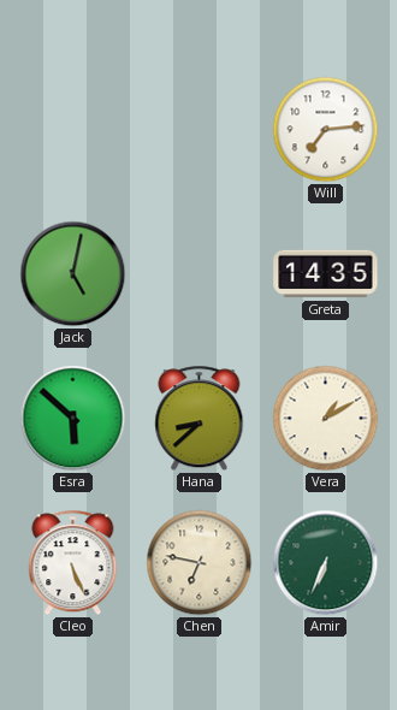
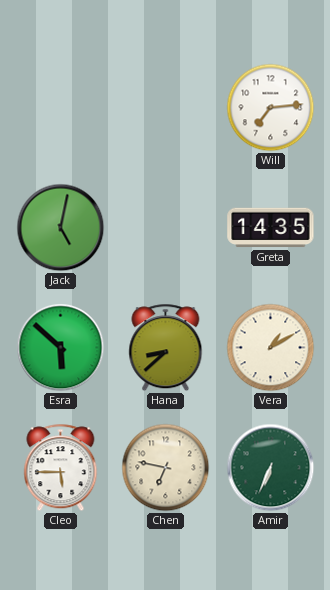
Cleo: 5:26 -> 5:45
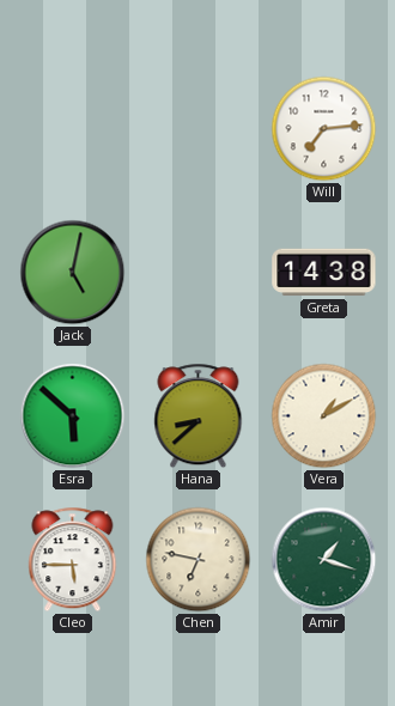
Greta: 14:35 -> 14:38
Amir: 6:34 -> 1:18
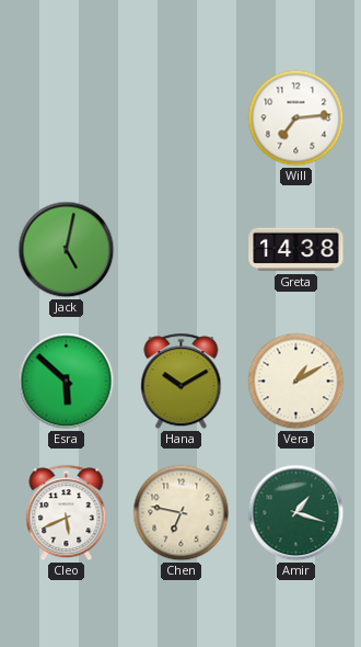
Hana: 8:38 -> 10:10
Cleo: 5:45 -> 5:41
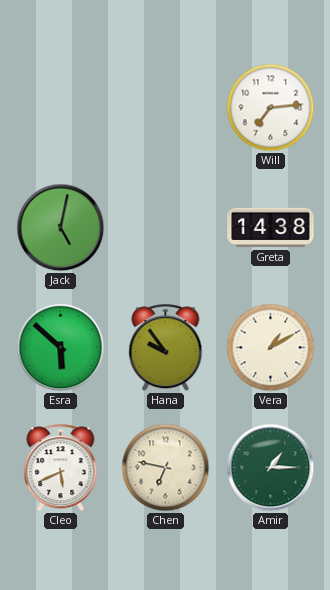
Hana: 10:10 -> 9:54
Amir: 1:18 -> 1:15
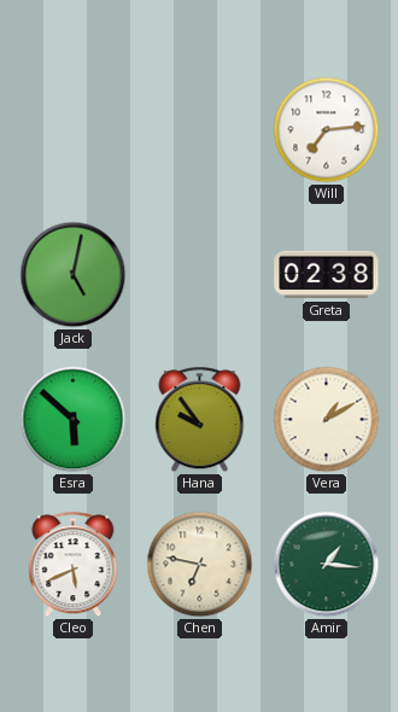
Greta: 14:38 -> 02:38
Amir: 1:15 -> 1:16
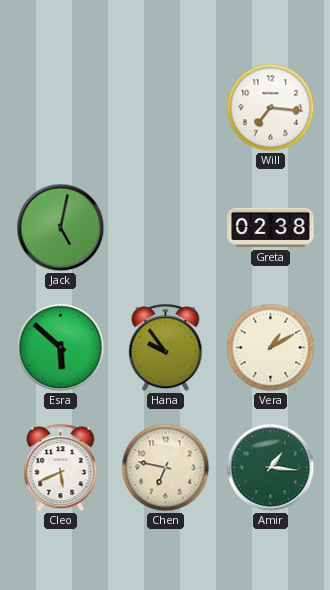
Will: 7:14 -> 7:16
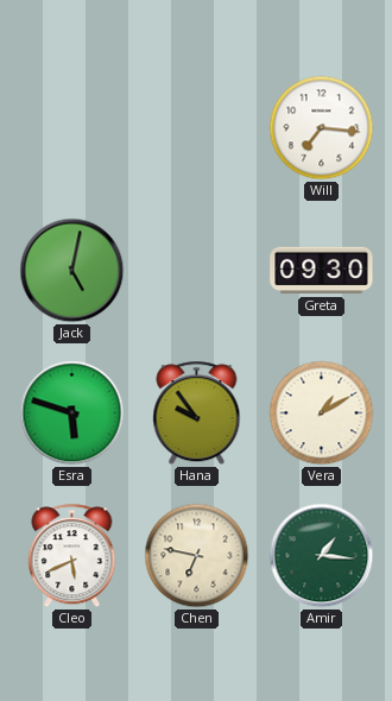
Greta: 02:38 -> 09:30
Esra: 5:52 -> 5:48
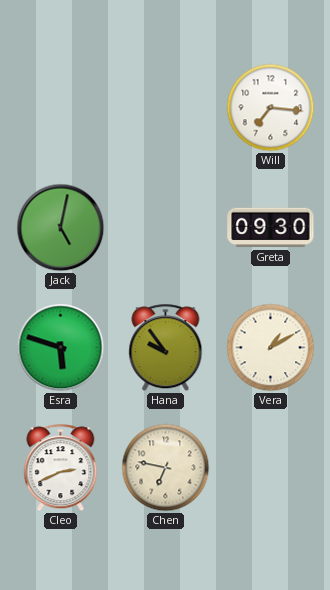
Cleo: 5:41 -> 2:41
Amir: 1:16 -> none
